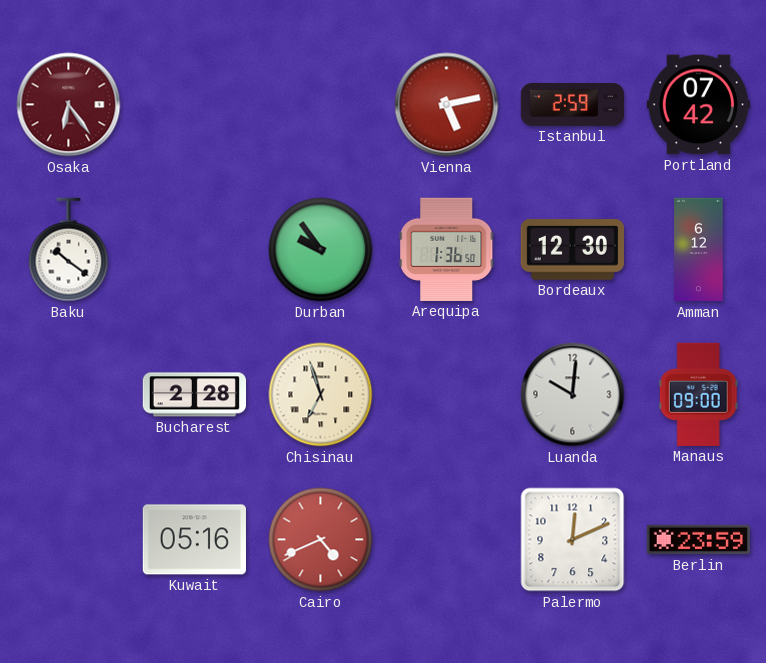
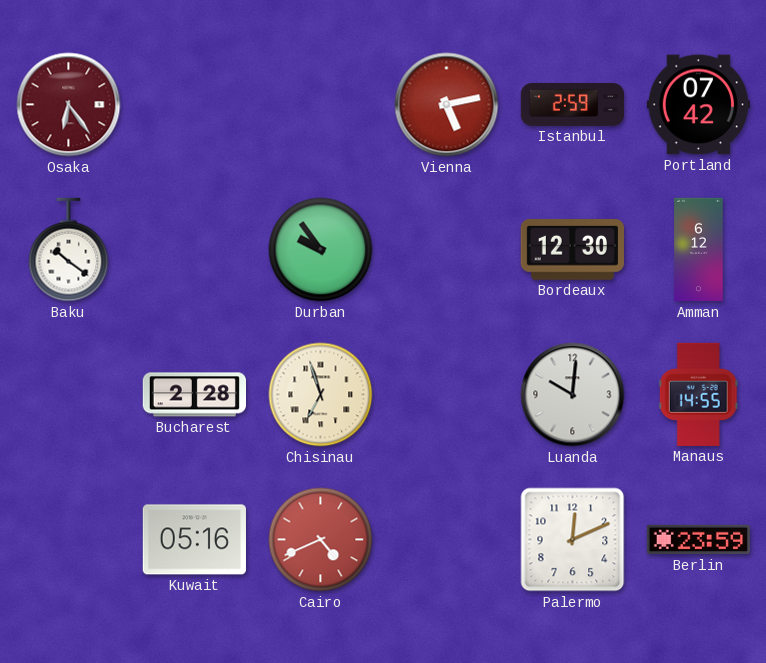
Arequipa: 1:36 -> none
Manaus: 09:00 -> 14:55
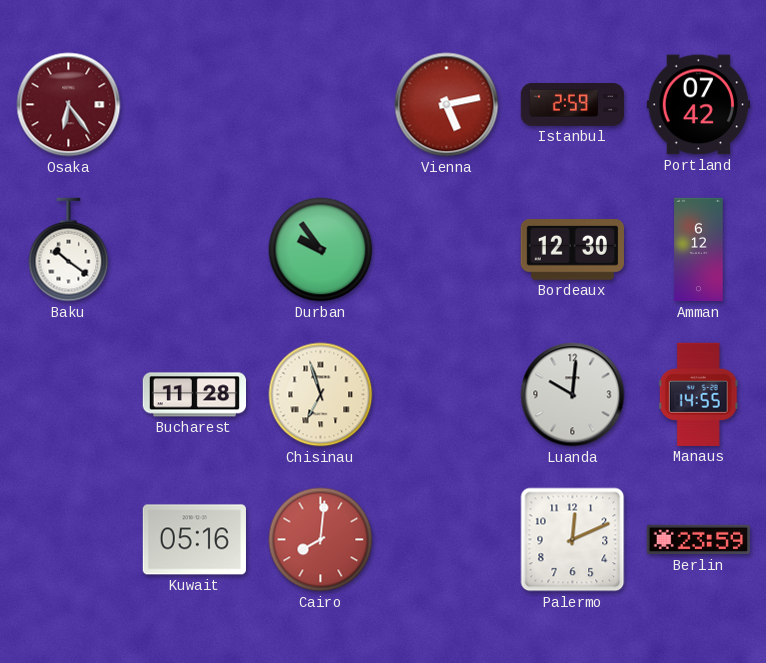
Bucharest: 2:28 -> 11:28
Cairo: 4:41 -> 8:01
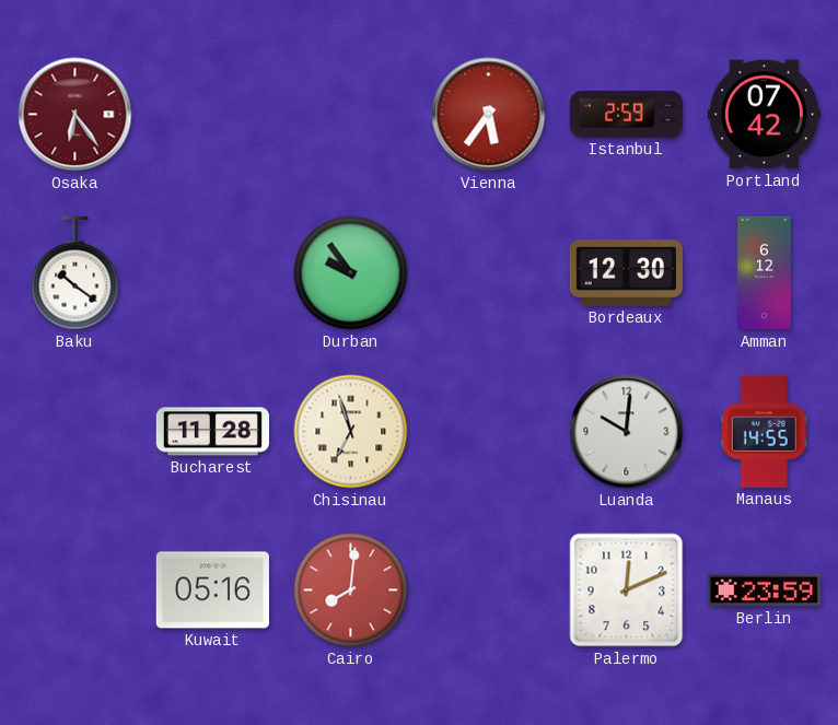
Vienna: 5:13 -> 5:36
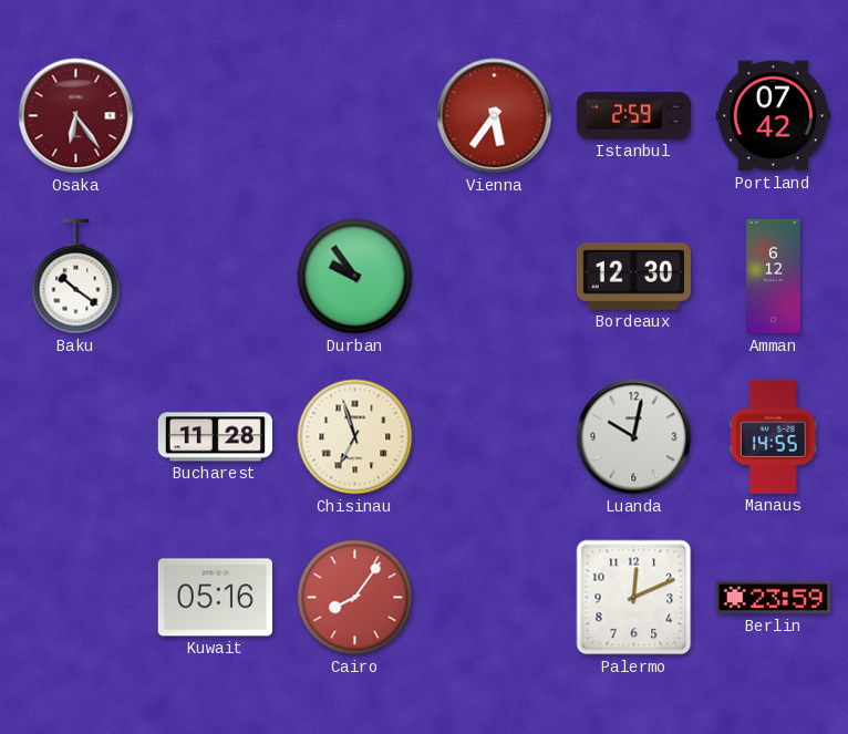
Luanda: 10:01 -> 10:02
Cairo: 8:01 -> 8:06
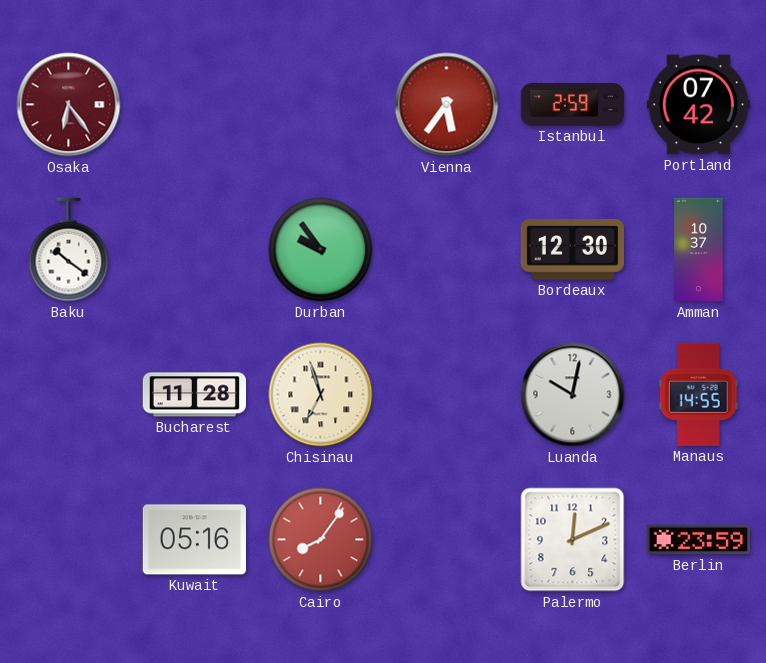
Amman: 6:12 -> 10:37
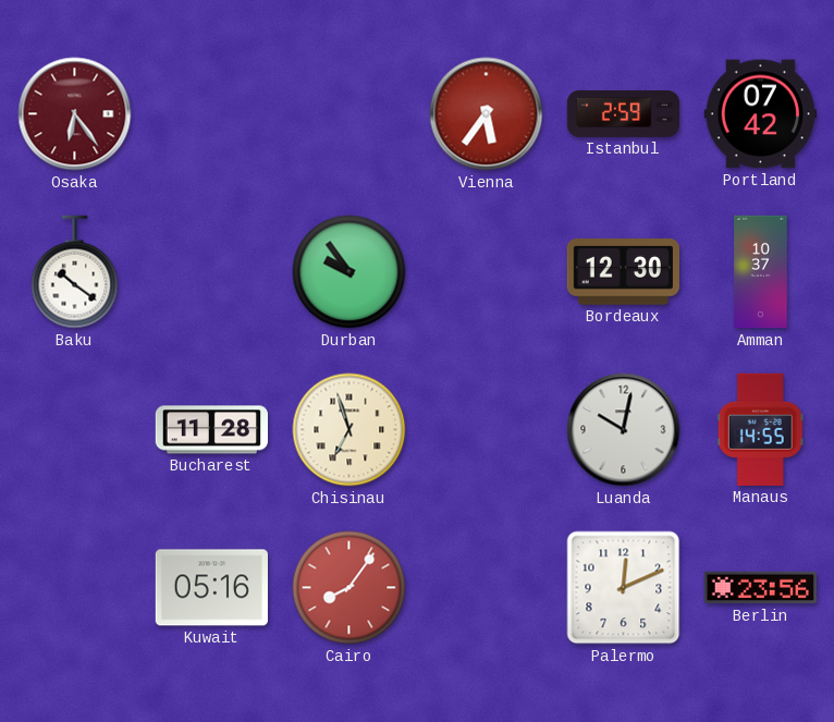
Berlin: 23:59 -> 23:56
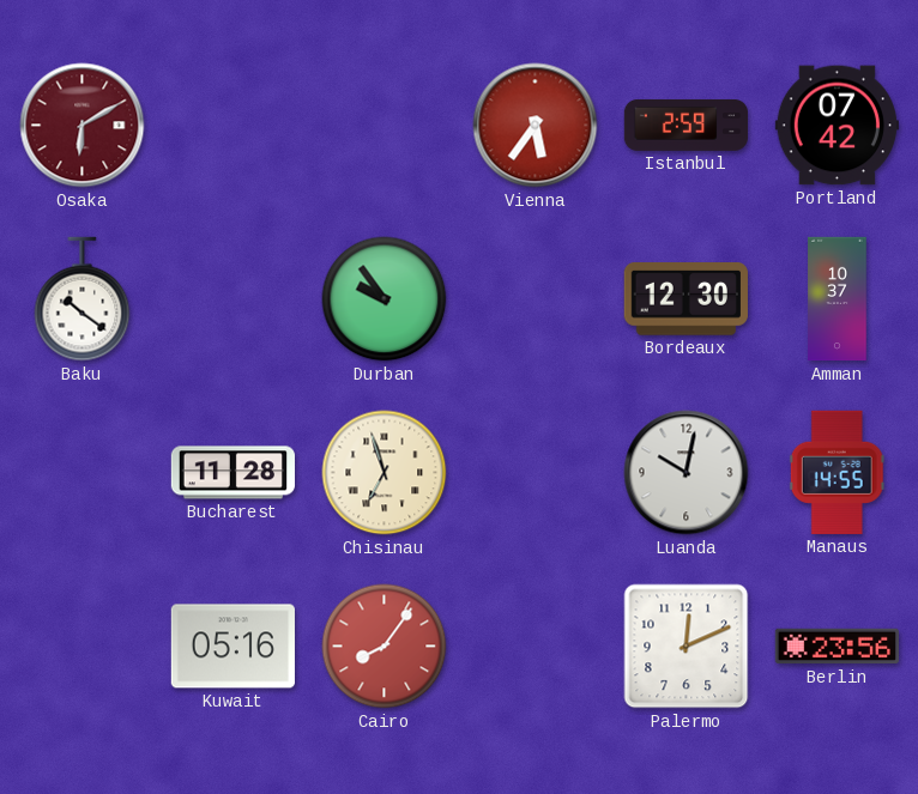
Osaka: 6:24 -> 6:10
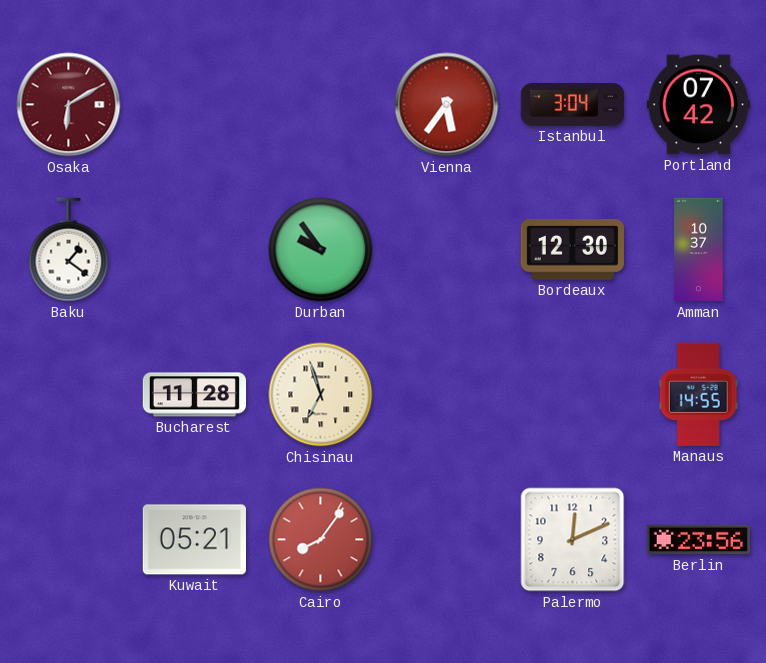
Istanbul: 2:59 -> 3:04
Baku: 10:21 -> 1:21
Luanda: 10:02 -> none
Kuwait: 05:16 -> 05:21
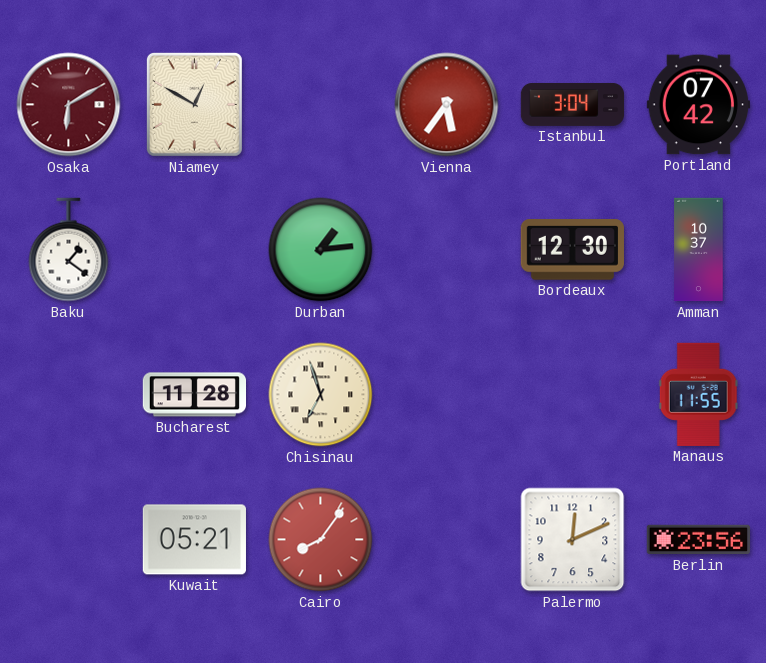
Niamey: none -> 12:50
Durban: 9:54 -> 1:14
Manaus: 14:55 -> 11:55
